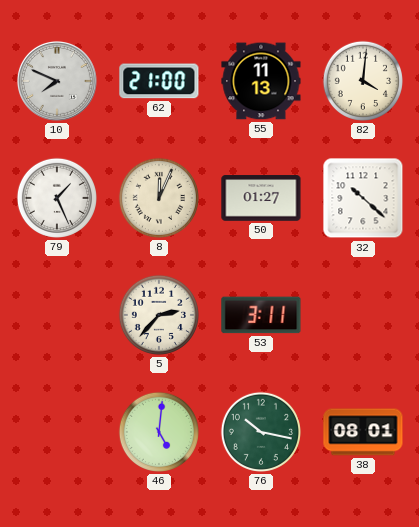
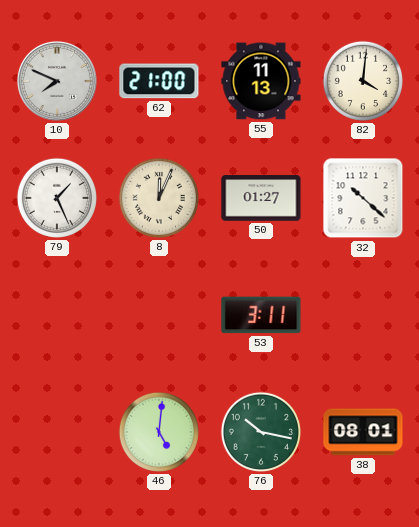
5: 2:37 -> none
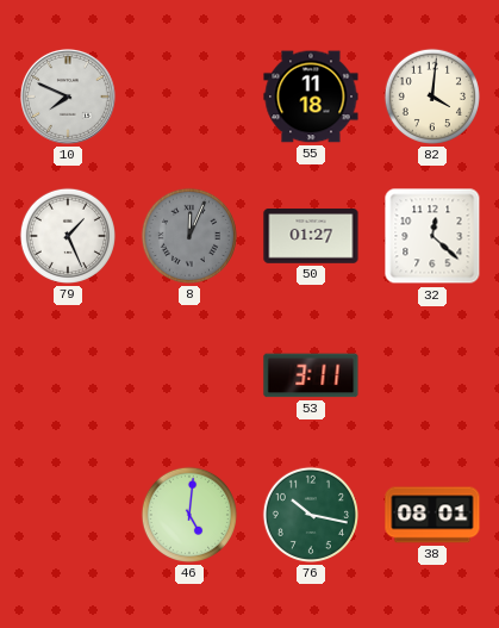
62: 21:00 -> none
55: 11:13 -> 11:18
8 dial: cream -> grey
32: 10:22 -> 12:22
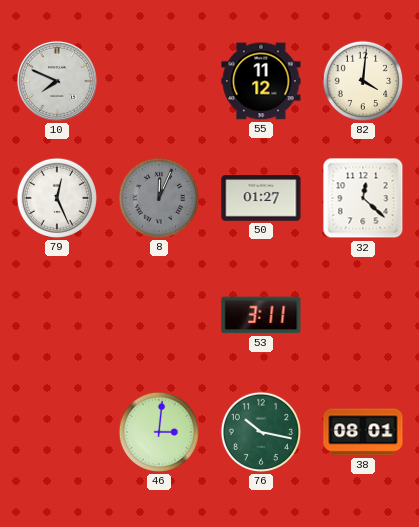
55: 11:18 -> 11:12
79: 1:26 -> 12:26
46: 5:01 -> 3:01
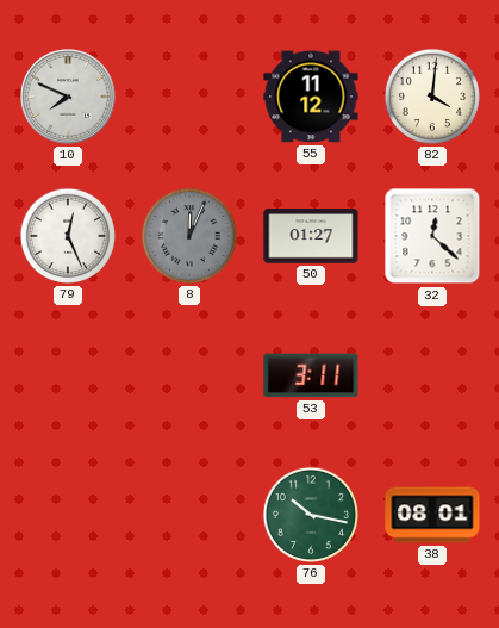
46: 3:01 -> none
